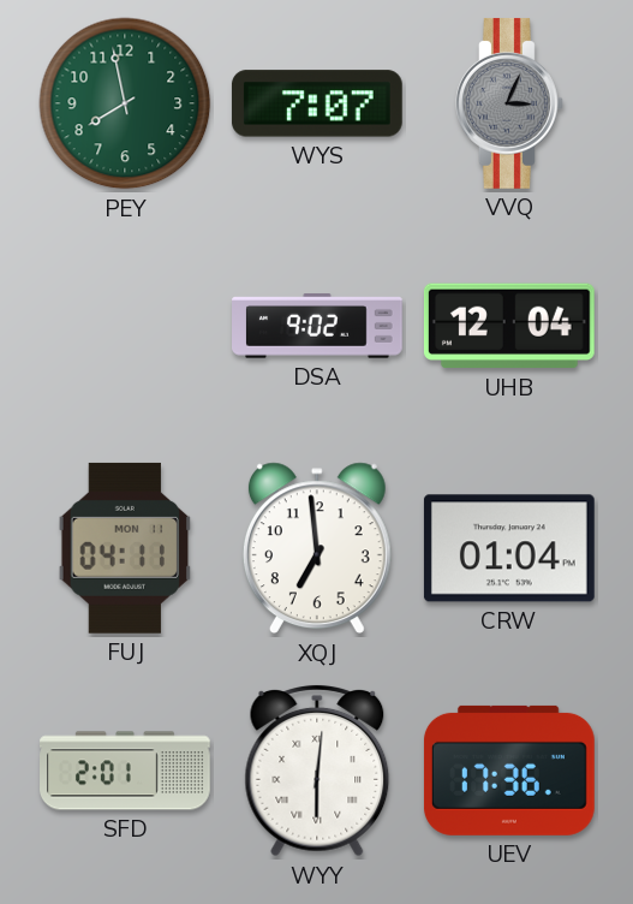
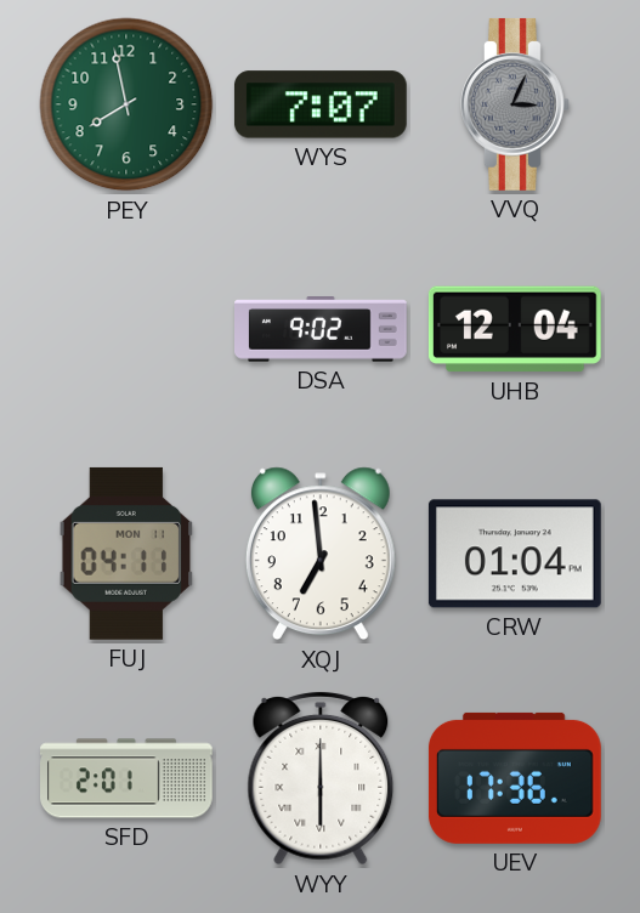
WYY: 6:01 -> 6:00
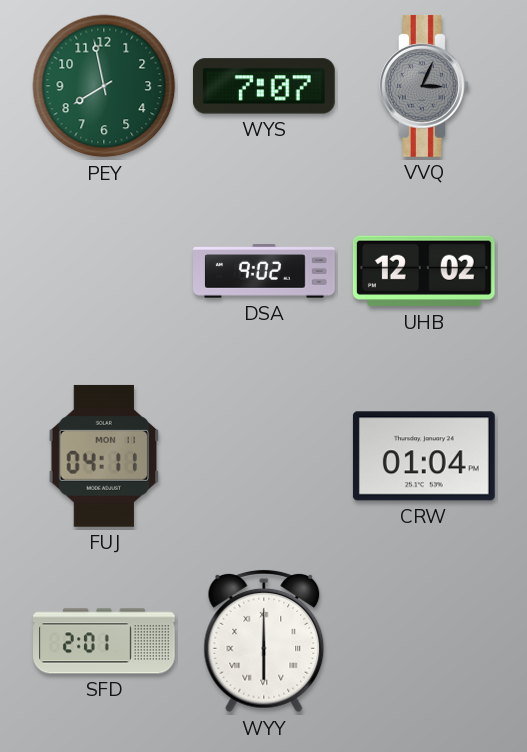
UHB: 12:04 -> 12:02
XQJ: 6:59 -> none
UEV: 17:36 -> none
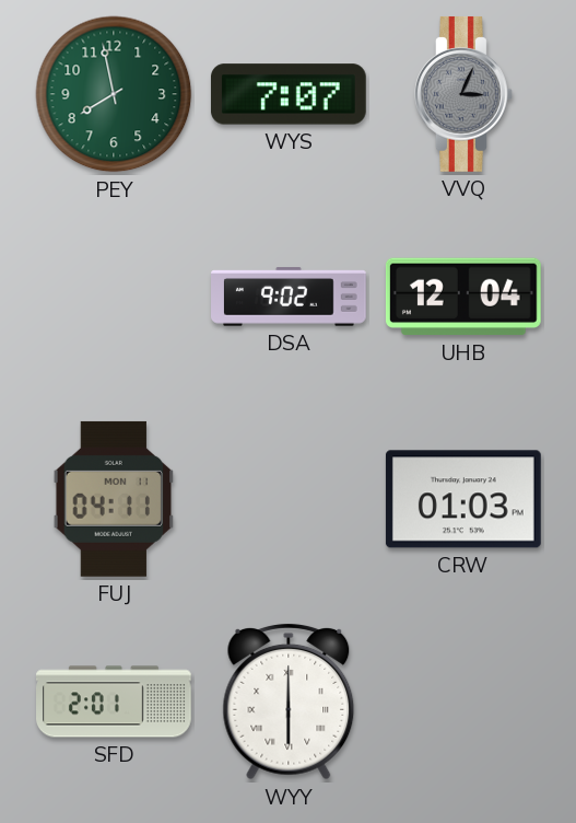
UHB: 12:02 -> 12:04
CRW: 01:04 -> 01:03
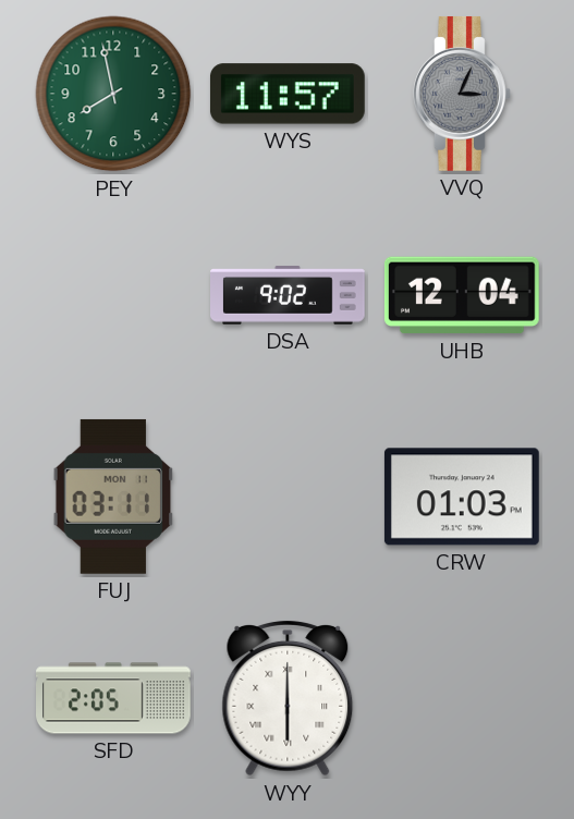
WYS: 7:07 -> 11:57
FUJ: 04:11 -> 03:11
SFD: 2:01 -> 2:05
